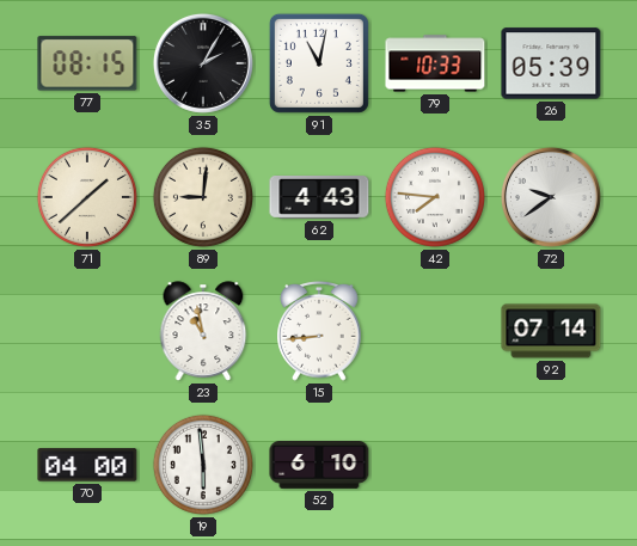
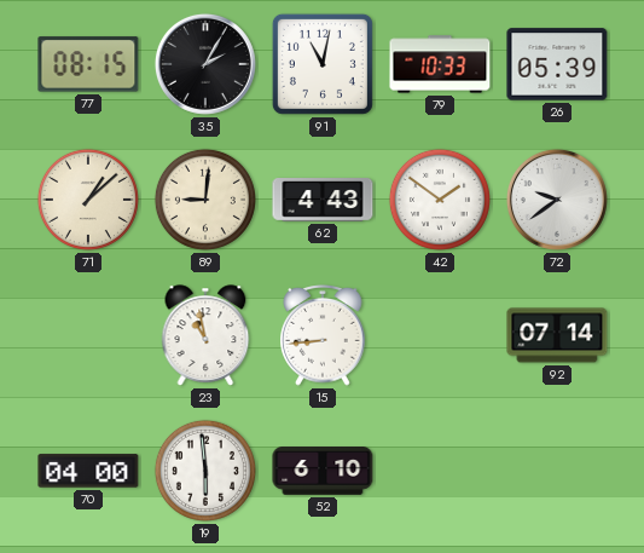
71: 1:38 -> 1:08
42: 7:46 -> 1:51
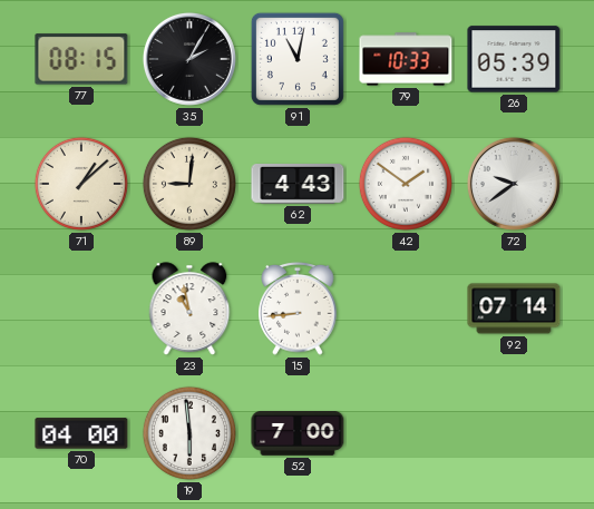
52: 6:10 -> 7:00
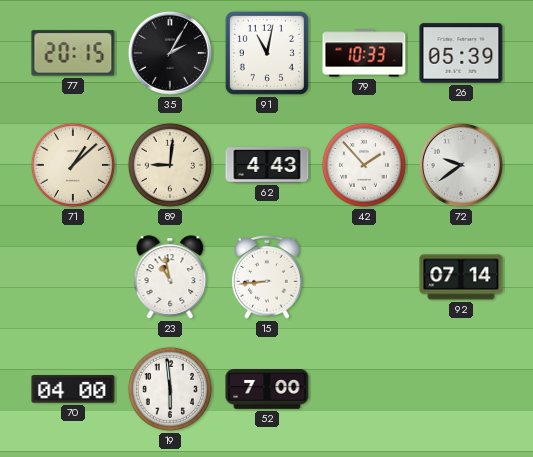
77: 08:15 -> 20:15
42: 1:51 -> 1:53
